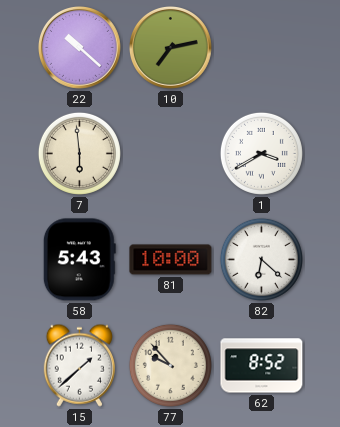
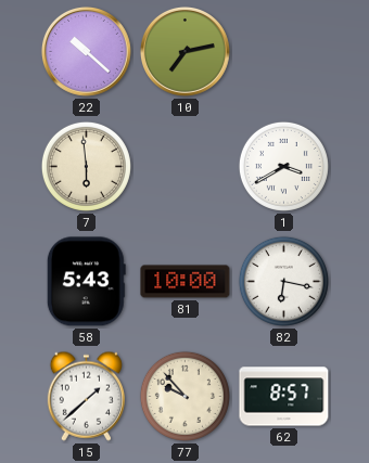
82: 6:22 -> 6:17
62: 8:52 -> 8:57
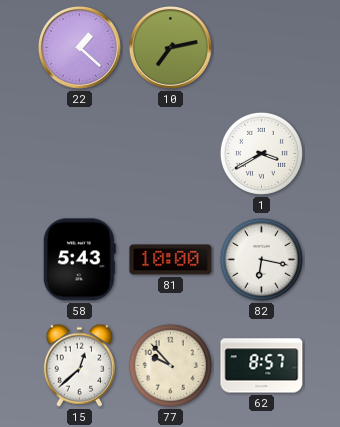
22: 10:22 -> 1:22
7: 5:59 -> none
15: 1:38 -> 12:38
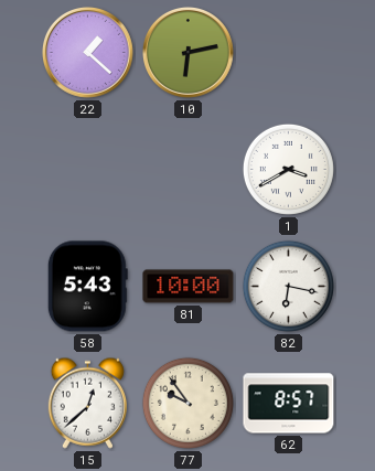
10: 7:13 -> 6:13
77: 9:53 -> 9:54
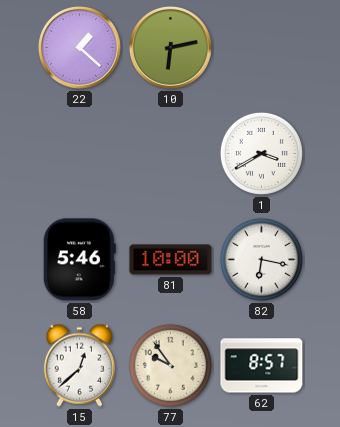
58: 5:43 -> 5:46
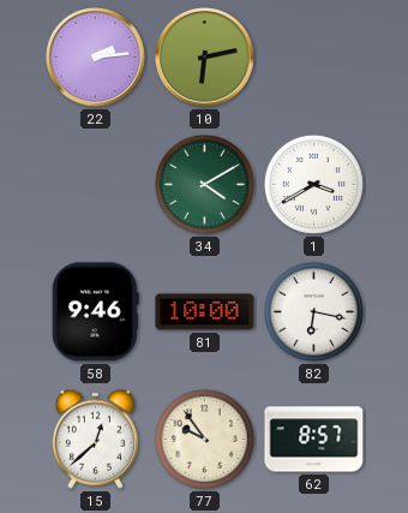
22: 1:22 -> 2:14
34: none -> 4:10
58: 5:46 -> 9:46
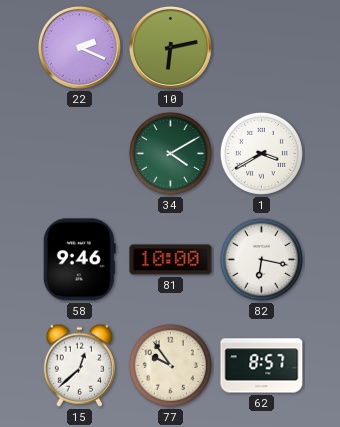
22: 2:14 -> 2:19
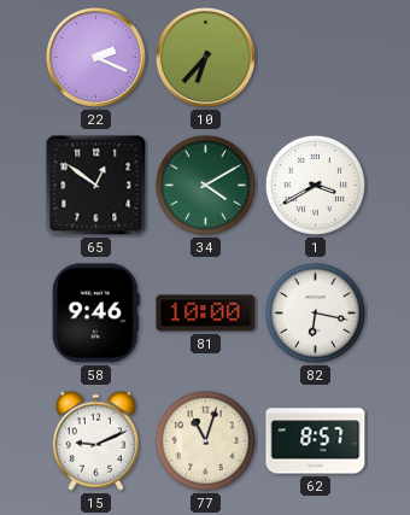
10: 6:13 -> 6:37
65: none -> 12:51
15: 12:38 -> 9:11
77: 9:54 -> 11:03
